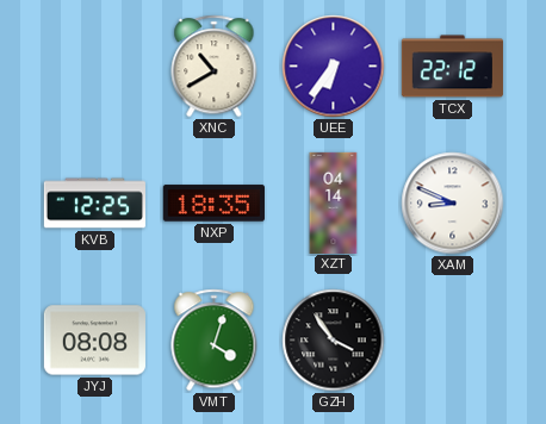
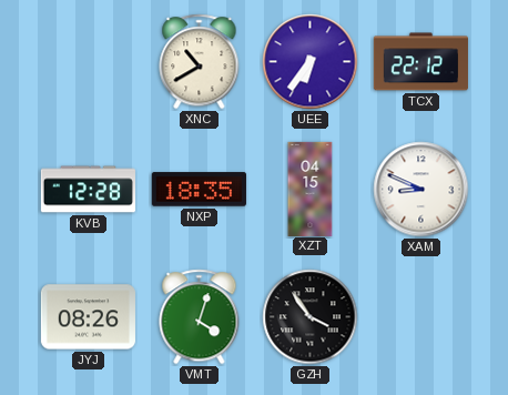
KVB: 12:25 -> 12:28
XZT: 04:14 -> 04:15
JYJ: 08:08 -> 08:26
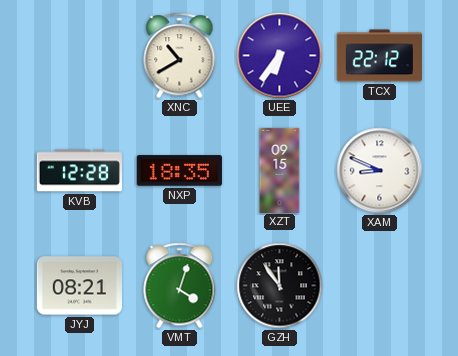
XZT: 04:15 -> 09:15
JYJ: 08:26 -> 08:21
GZH: 3:54 -> 11:54
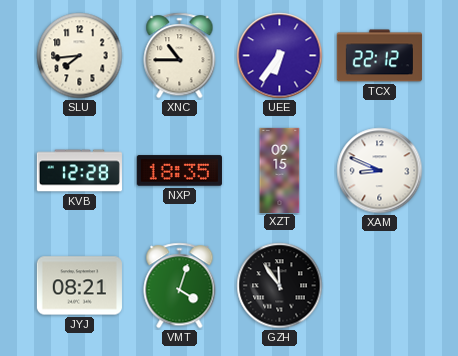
SLU: none -> 7:44
XNC: 10:40 -> 10:45
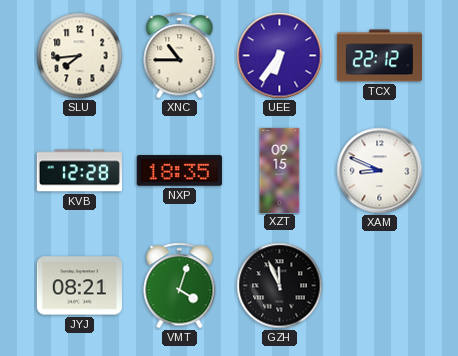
GZH: 11:54 -> 11:56
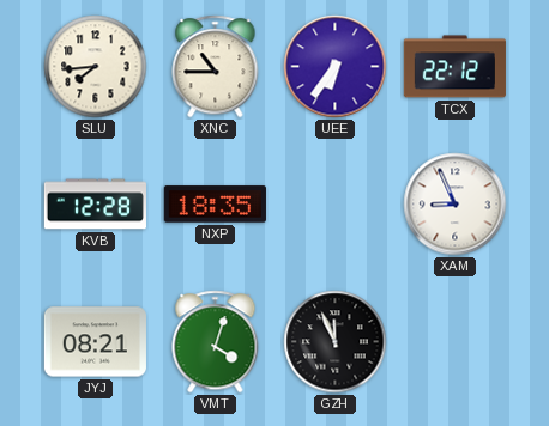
XZT: 09:15 -> none
XAM: 8:49 -> 8:56
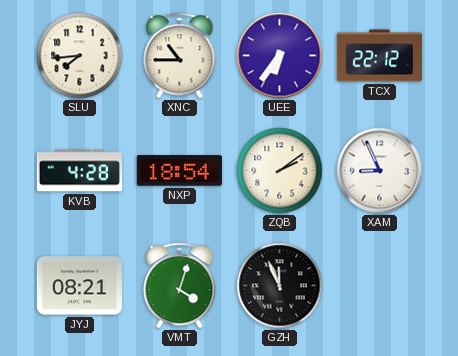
KVB: 12:28 -> 4:28
NXP: 18:35 -> 18:54
ZQB: none -> 2:09
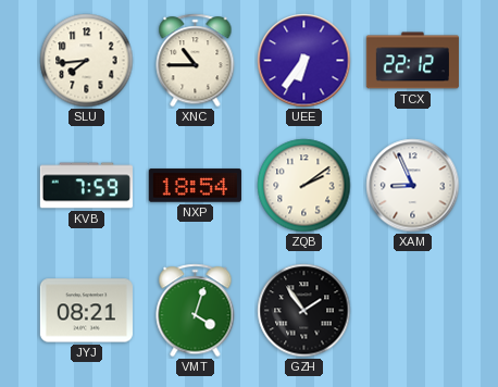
KVB: 4:28 -> 7:59
GZH: 11:56 -> 1:54
